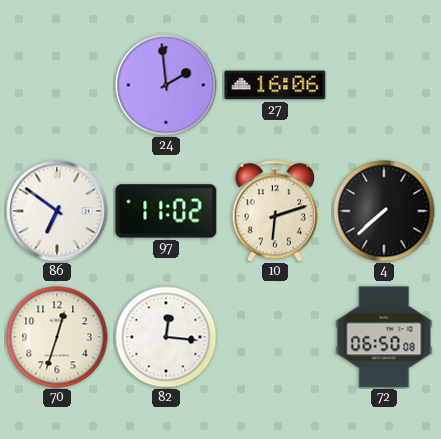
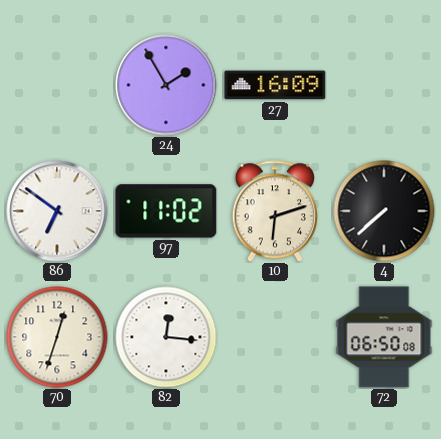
24: 1:59 -> 1:55
27: 16:06 -> 16:09
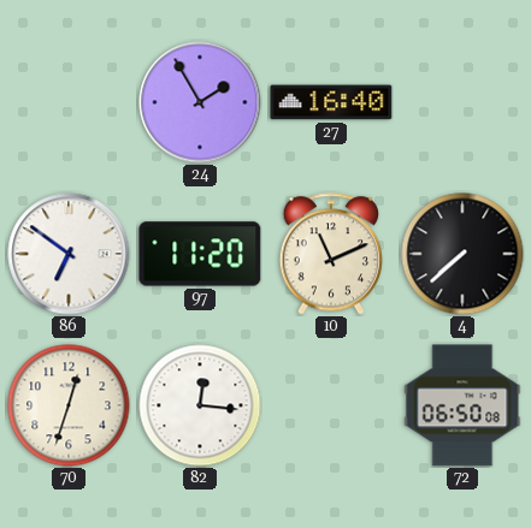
27: 16:09 -> 16:40
97: 11:02 -> 11:20
10: 6:12 -> 11:11
